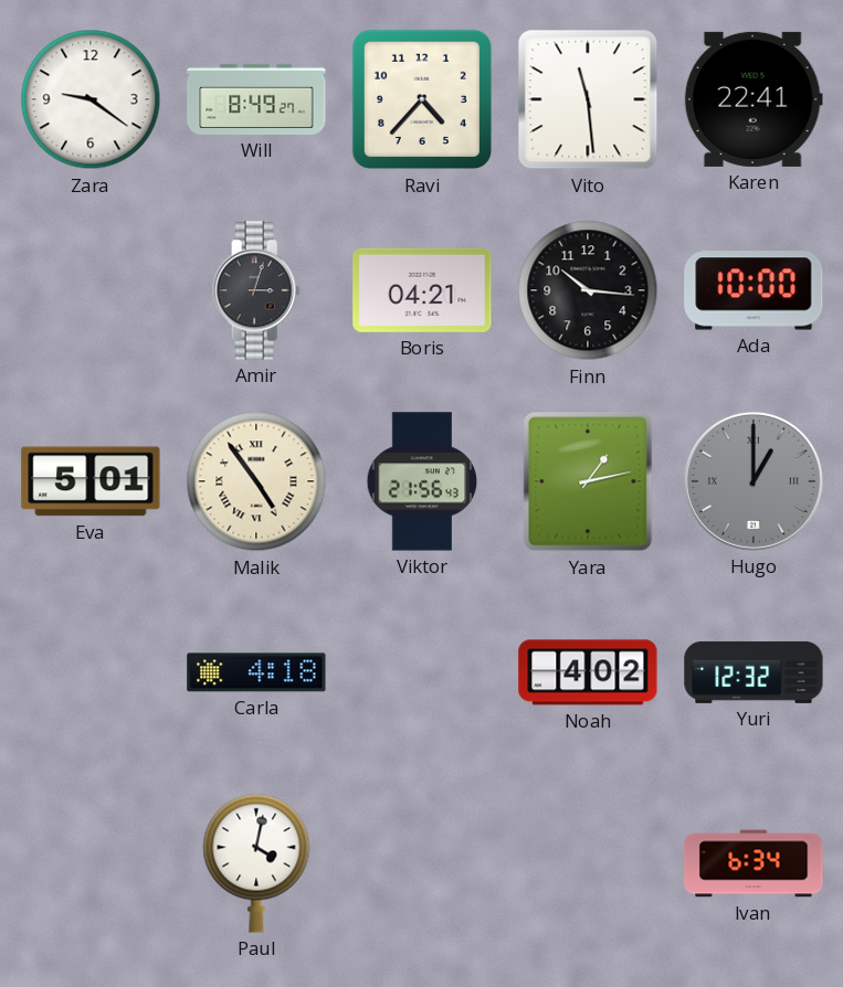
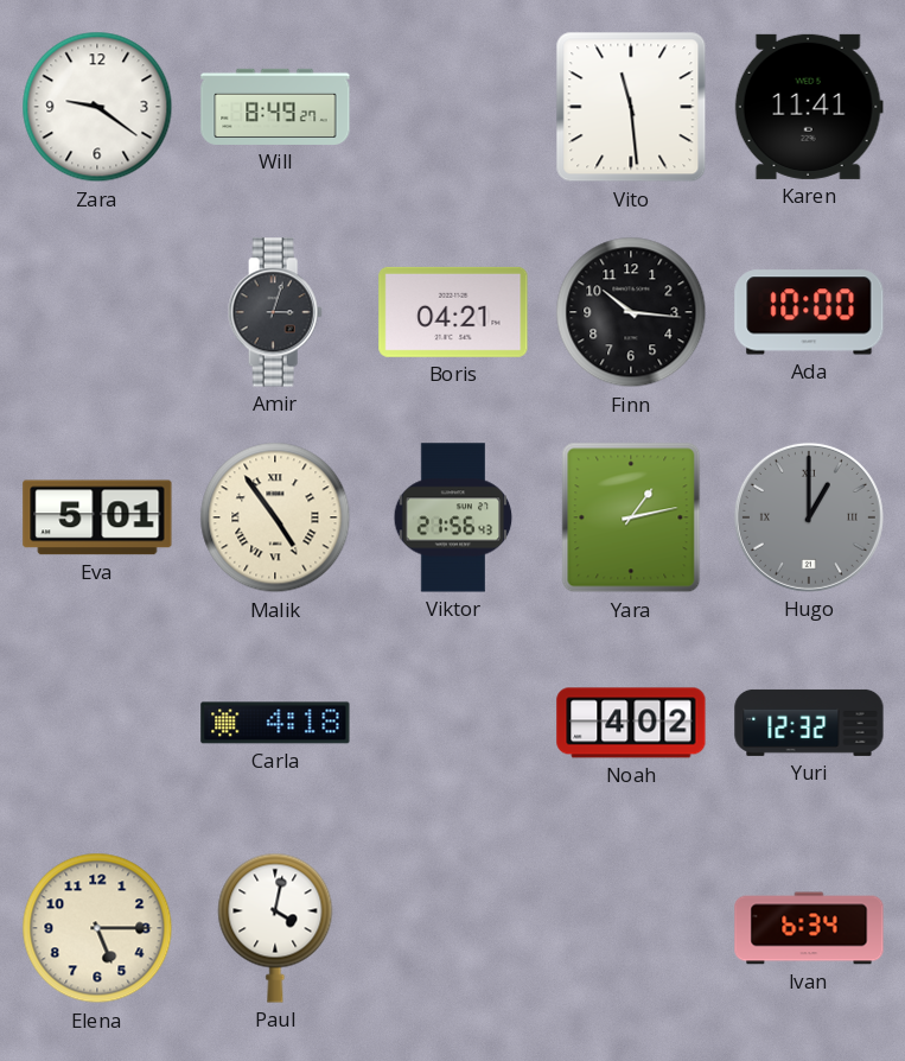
Ravi: 4:37 -> none
Karen: 22:41 -> 11:41
Elena: none -> 5:15
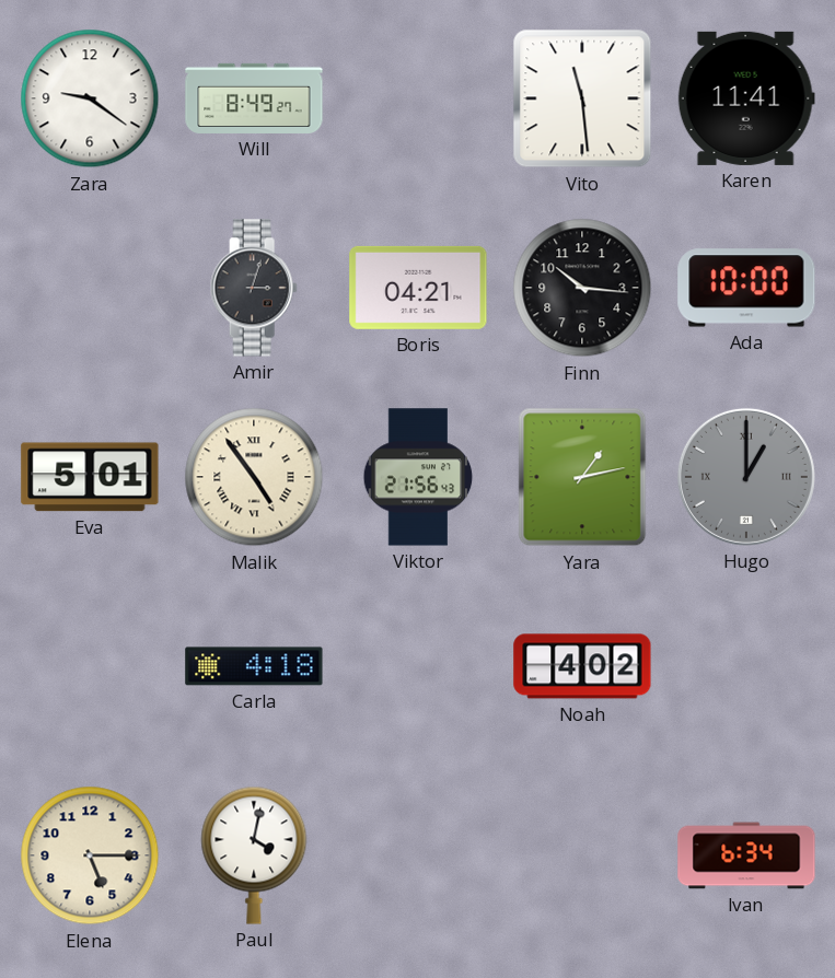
Yuri: 12:32 -> none
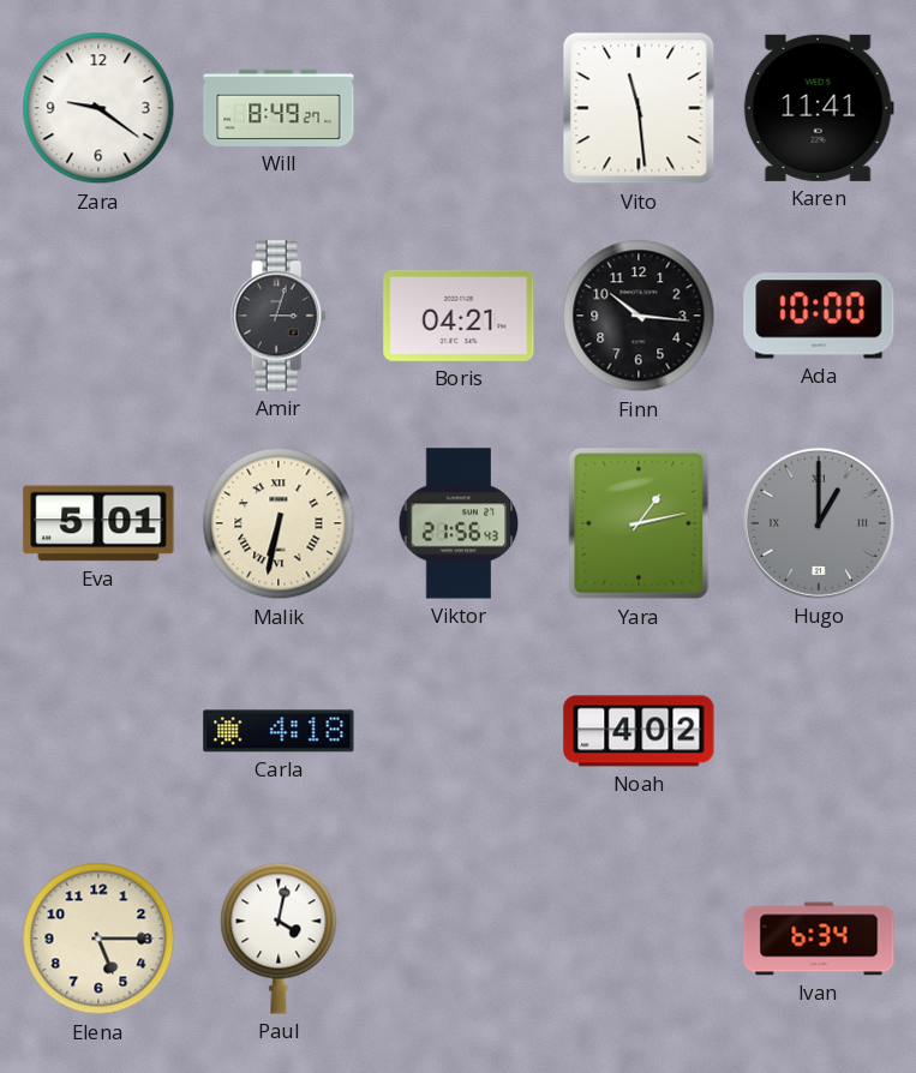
Malik: 4:54 -> 6:32
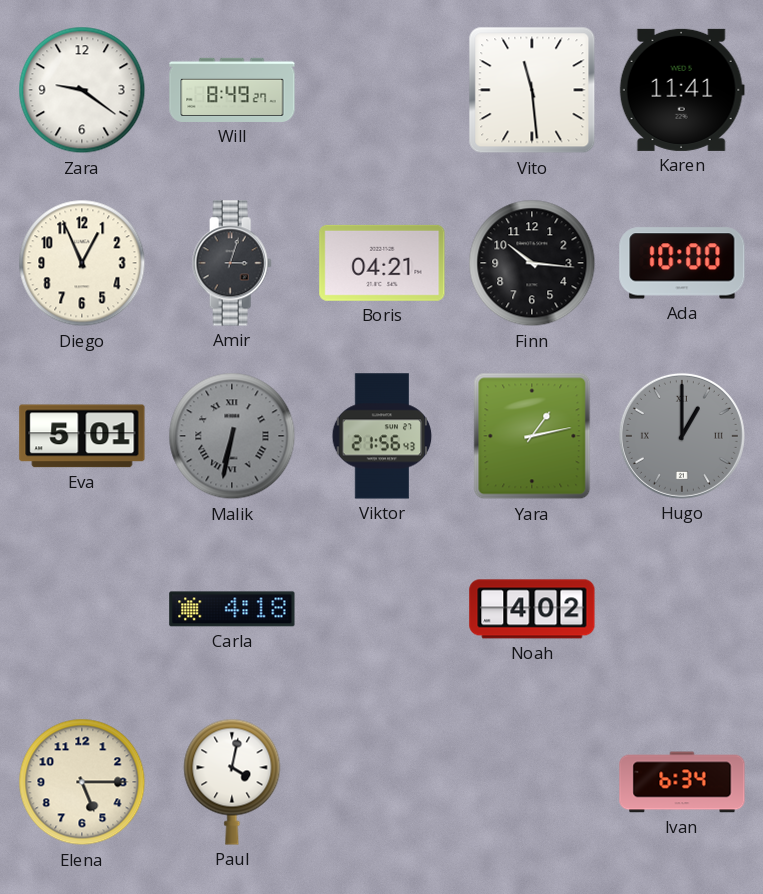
Diego: none -> 12:56
Malik dial: cream -> grey
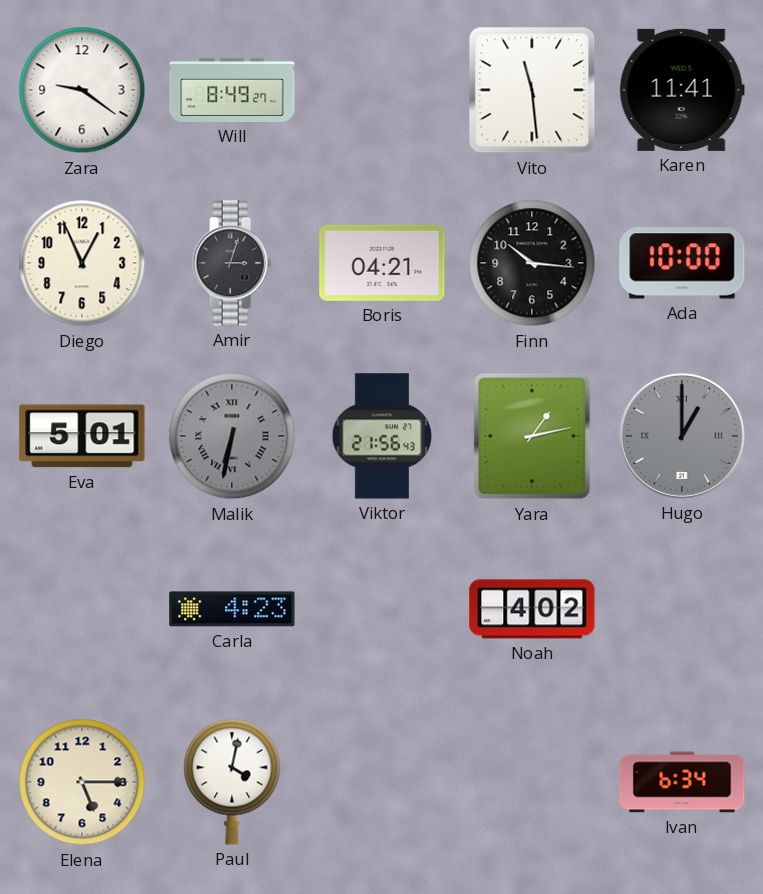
Carla: 4:18 -> 4:23
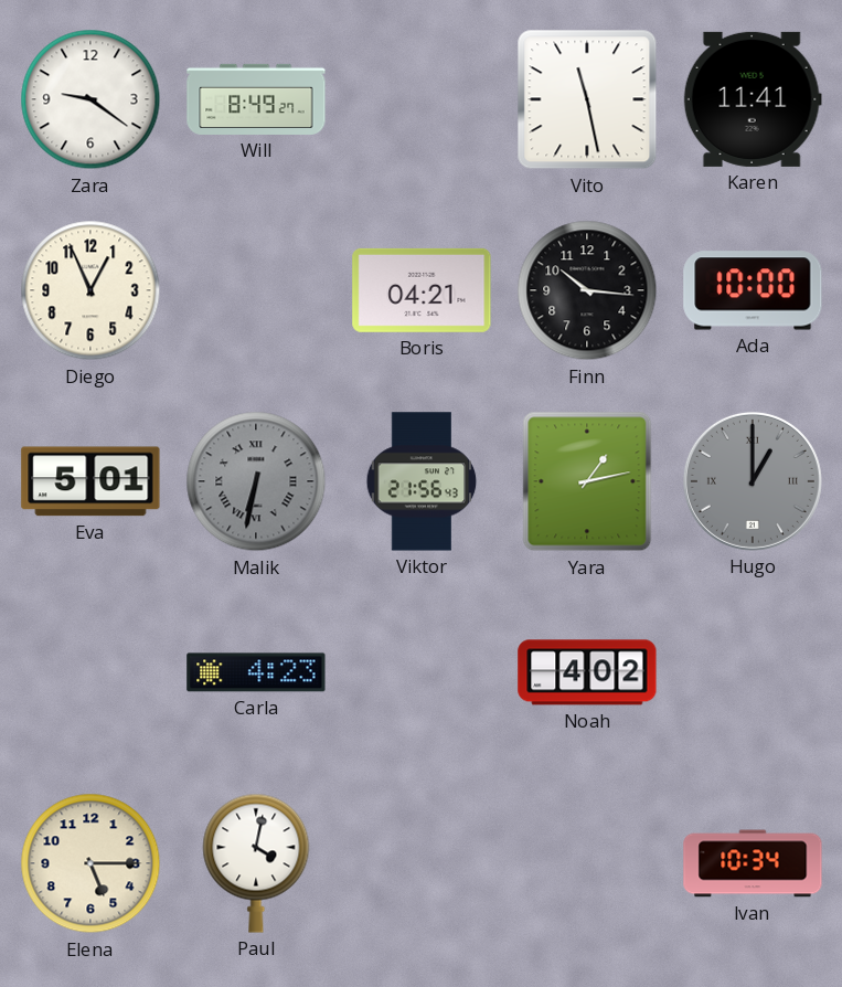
Vito: 11:29 -> 11:28
Amir: 3:03 -> none
Ivan: 6:34 -> 10:34
